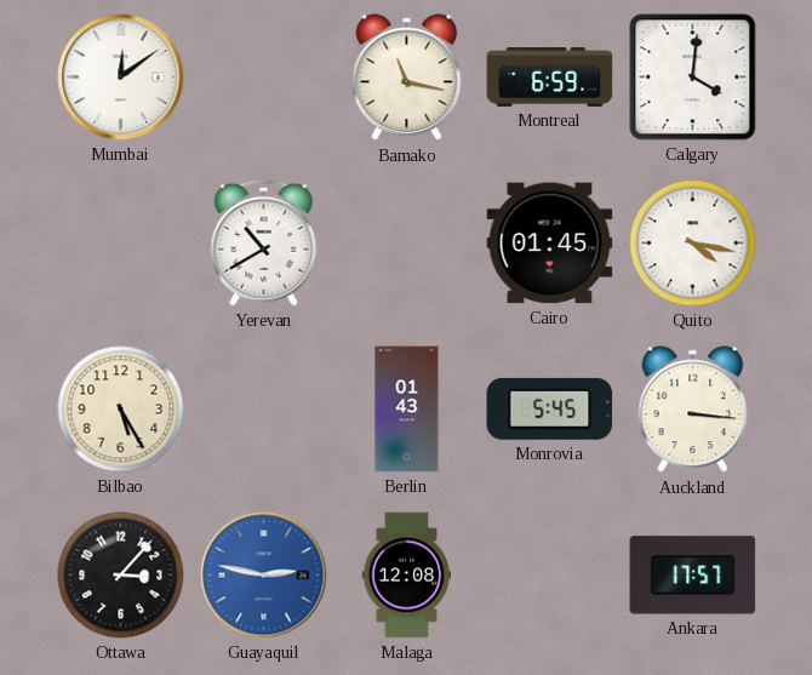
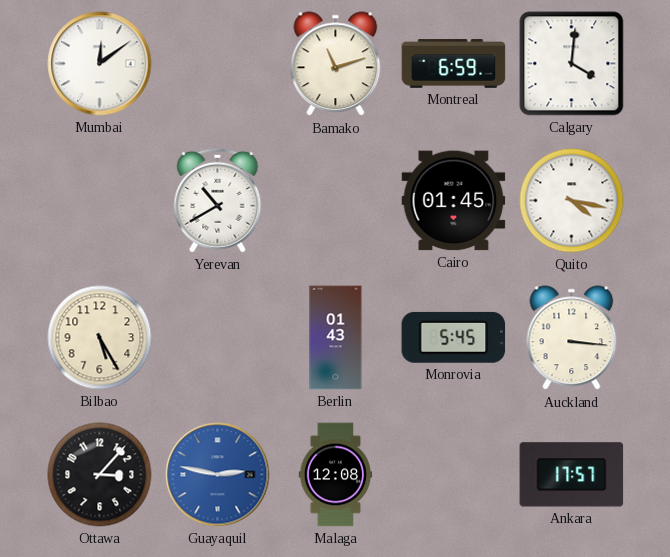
Bamako: 11:17 -> 11:12
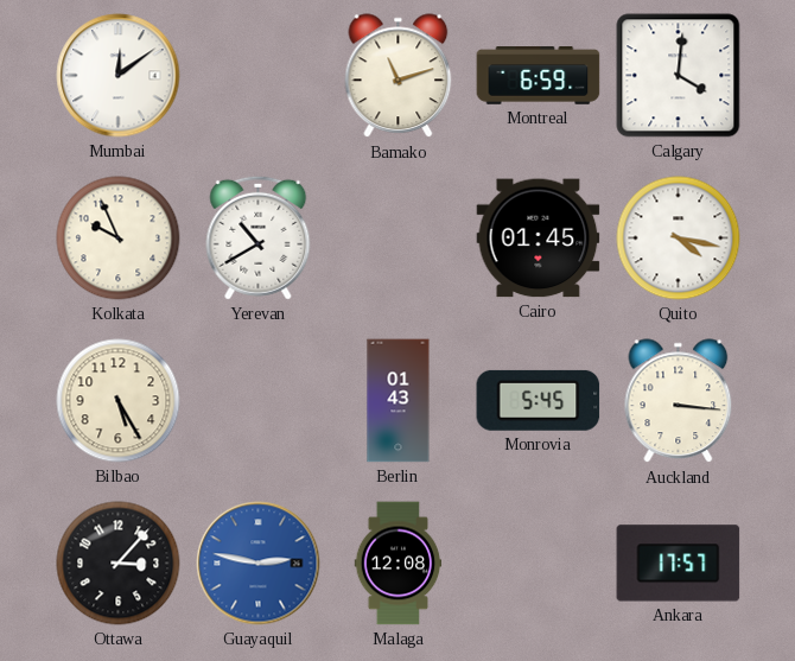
Kolkata: none -> 9:56
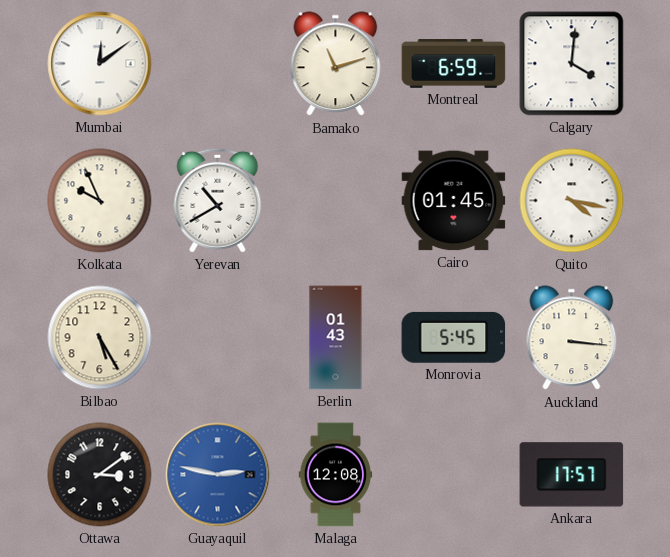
Ottawa: 3:07 -> 3:09
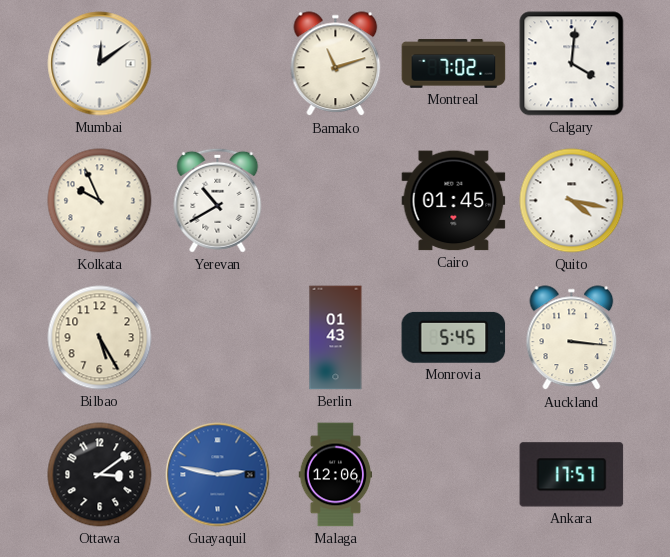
Montreal: 6:59 -> 7:02
Malaga: 12:08 -> 12:06
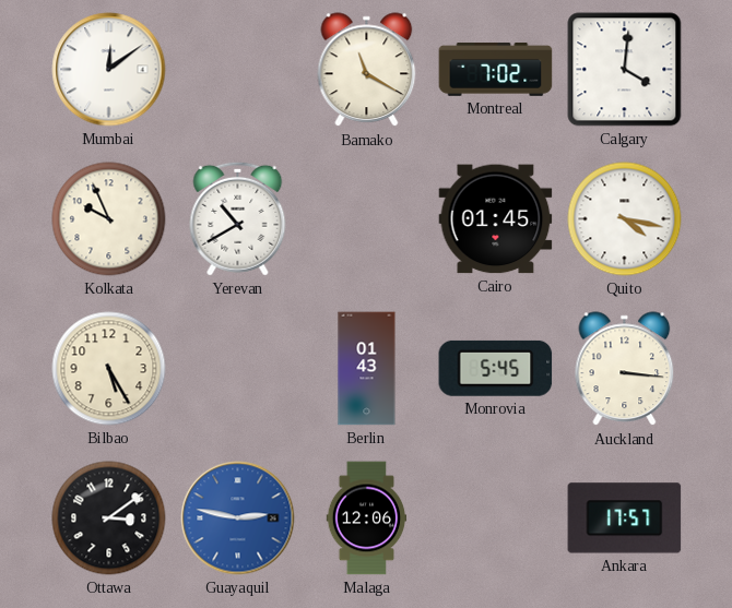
Bamako: 11:12 -> 11:20
